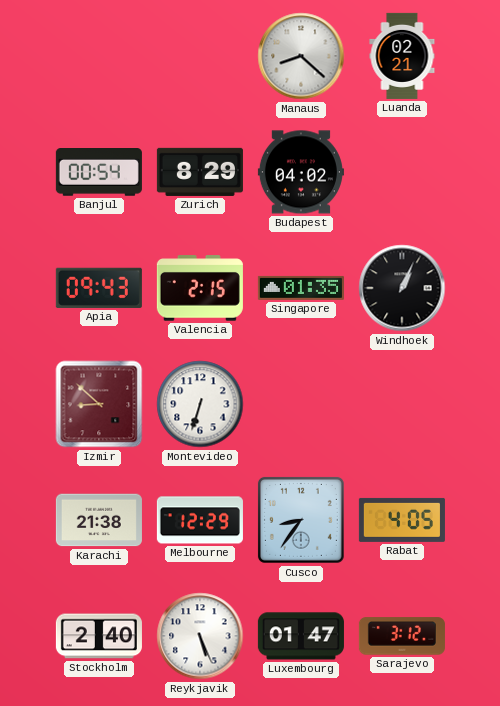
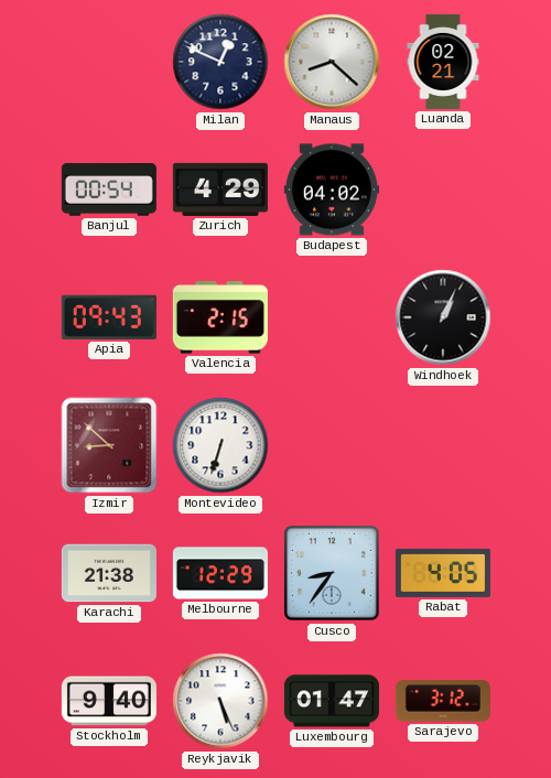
Milan: none -> 12:49
Zurich: 8:29 -> 4:29
Singapore: 01:35 -> none
Stockholm: 2:40 -> 9:40
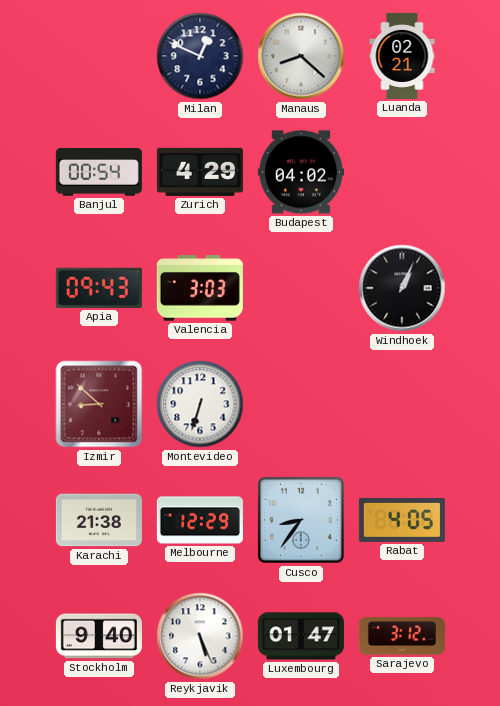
Valencia: 2:15 -> 3:03
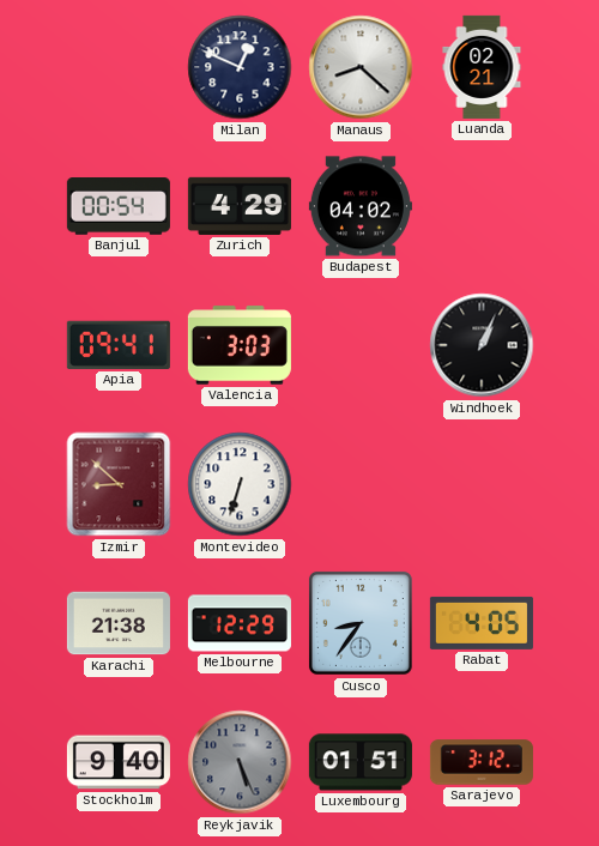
Apia: 09:43 -> 09:41
Reykjavik dial: white -> grey
Luxembourg: 01:47 -> 01:51
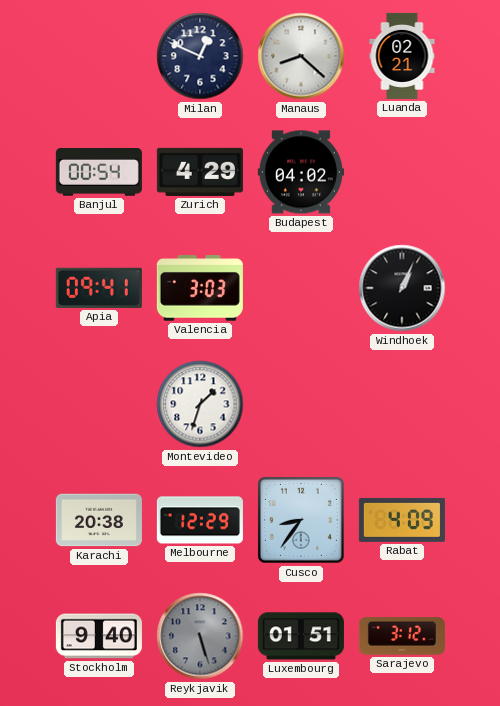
Izmir: 8:52 -> none
Montevideo: 6:33 -> 1:33
Karachi: 21:38 -> 20:38
Rabat: 4:05 -> 4:09
Reykjavik: 5:26 -> 5:27
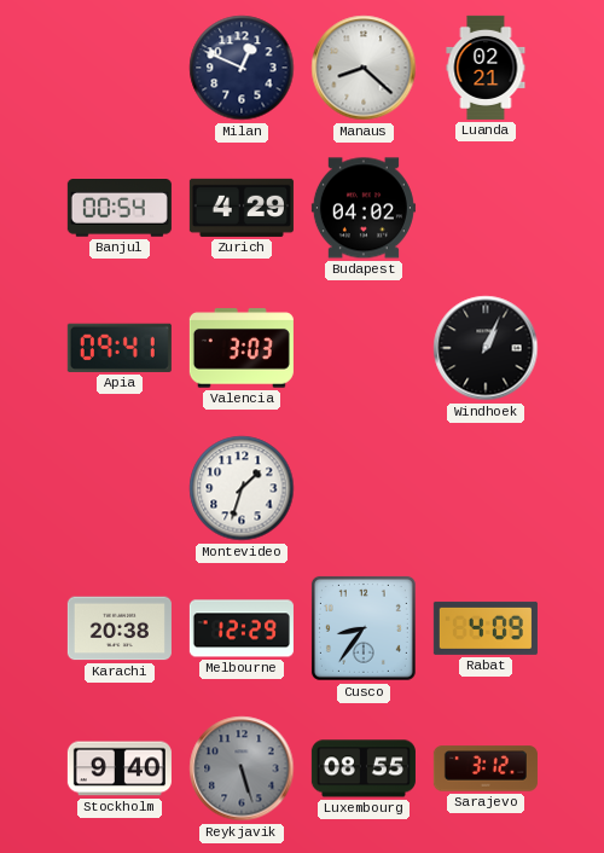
Luxembourg: 01:51 -> 08:55
